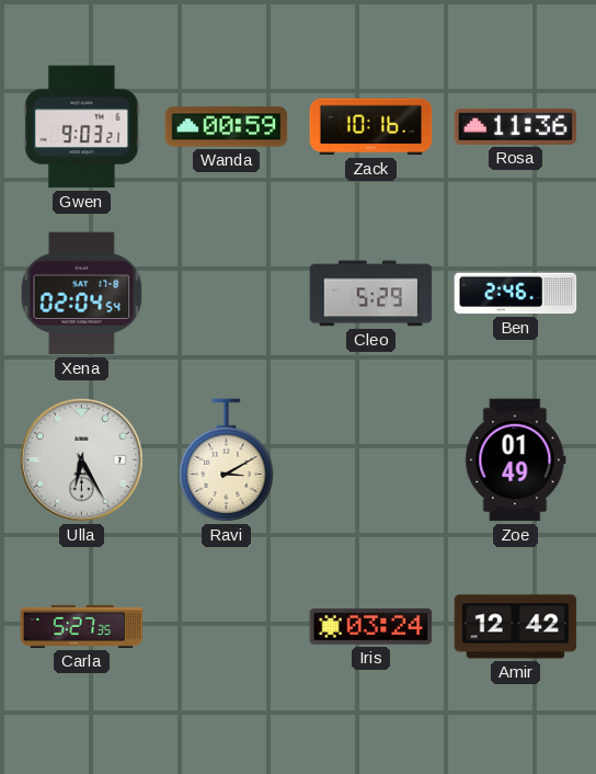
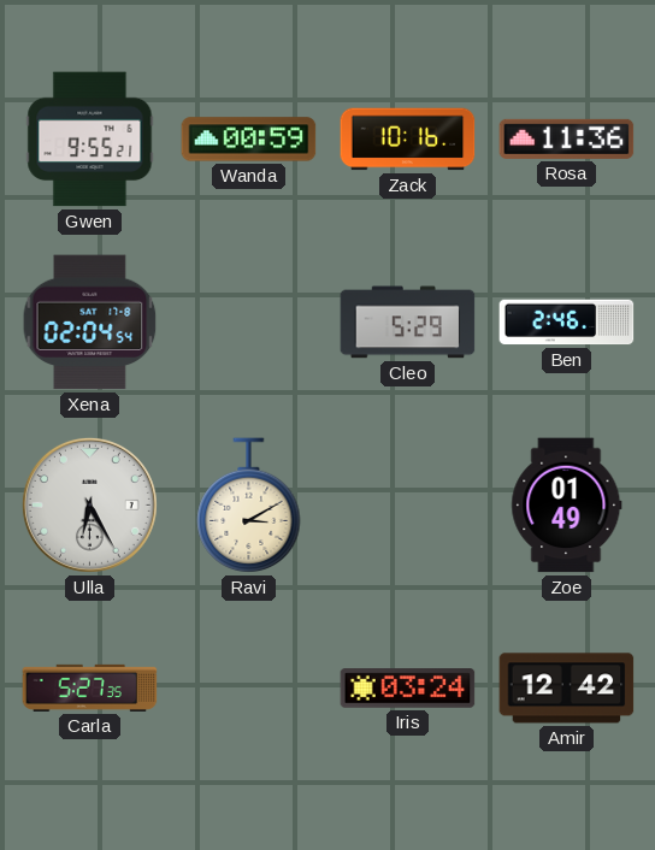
Gwen: 9:03 -> 9:55
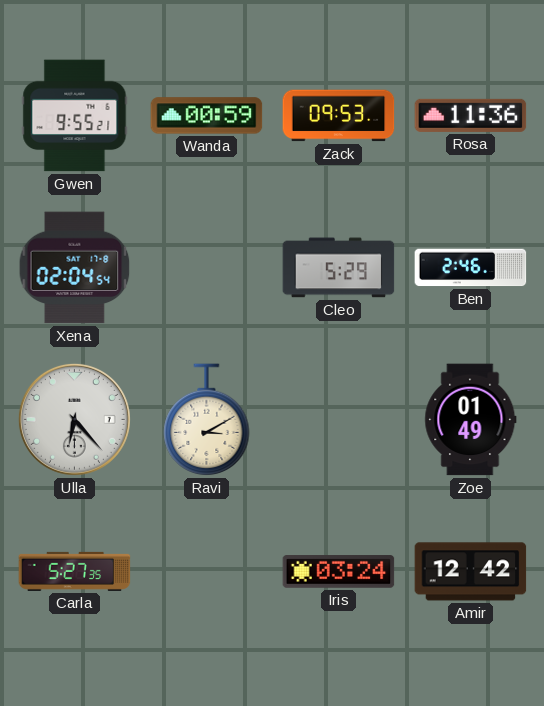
Zack: 10:16 -> 09:53
Ulla: 6:25 -> 6:23
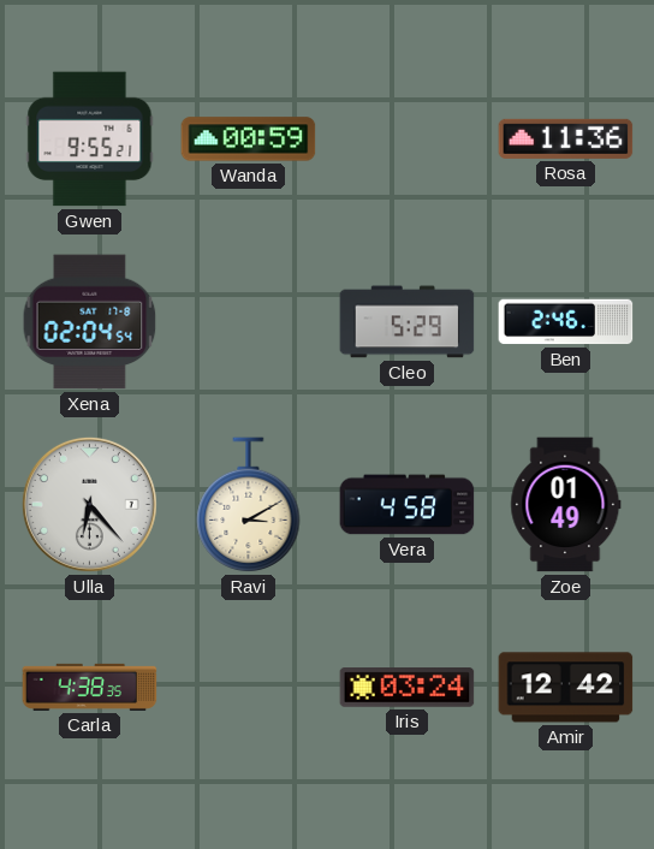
Zack: 09:53 -> none
Vera: none -> 4:58
Carla: 5:27 -> 4:38
